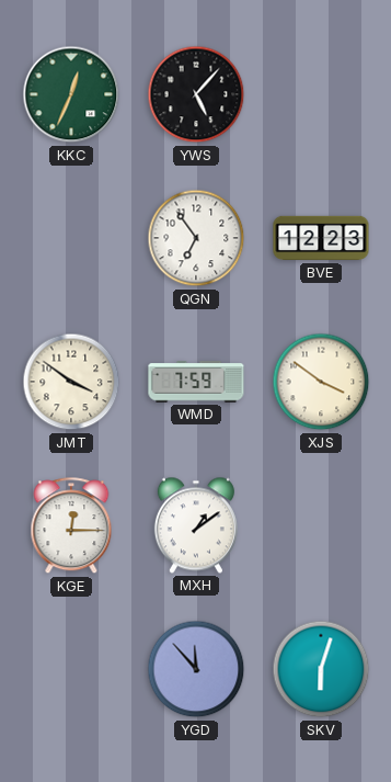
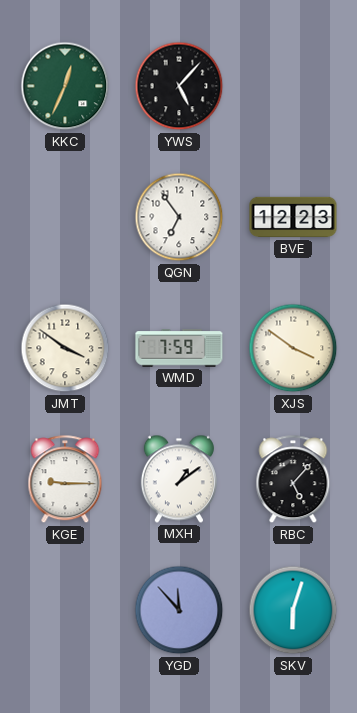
KGE: 12:15 -> 9:15
RBC: none -> 5:07
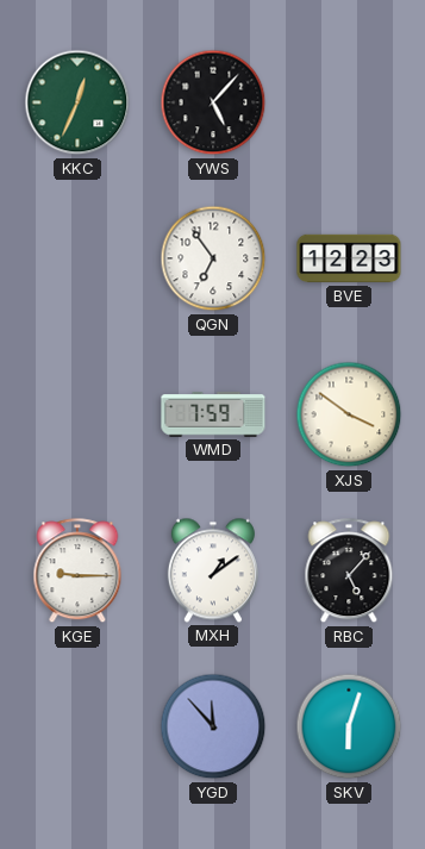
JMT: 3:51 -> none
